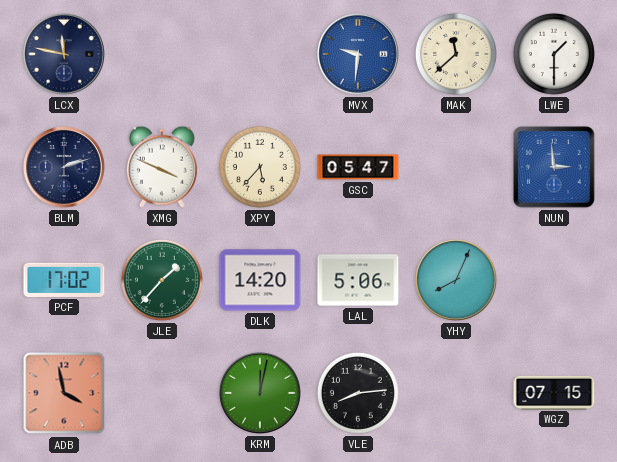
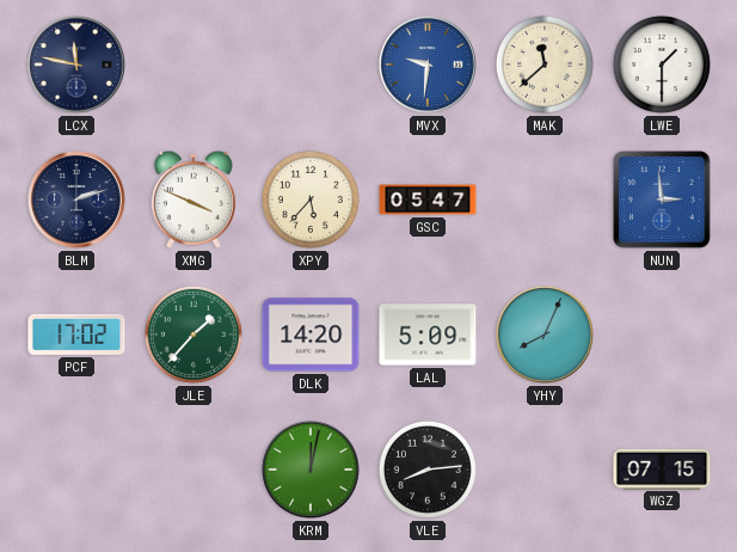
LAL: 5:06 -> 5:09
ADB: 3:58 -> none
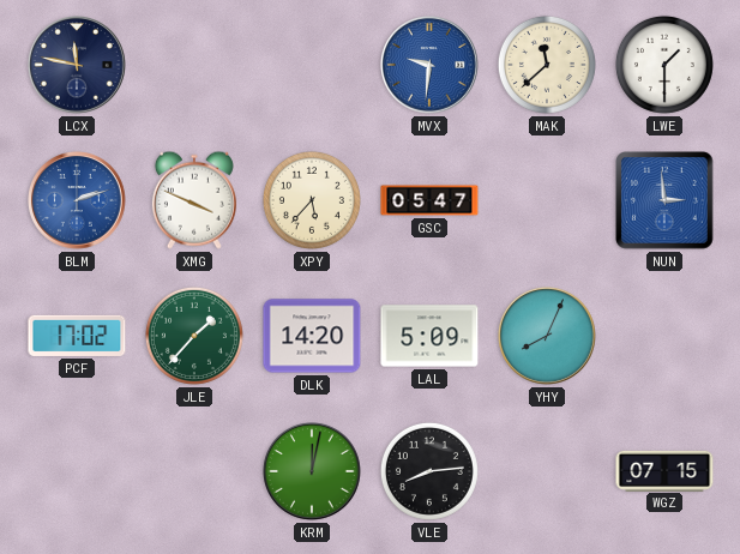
BLM dial: navy -> blue
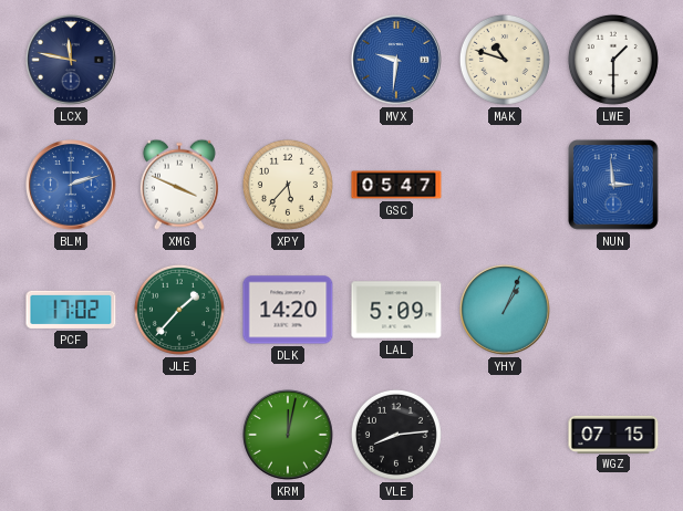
MAK: 11:38 -> 10:48
YHY: 8:04 -> 1:04
